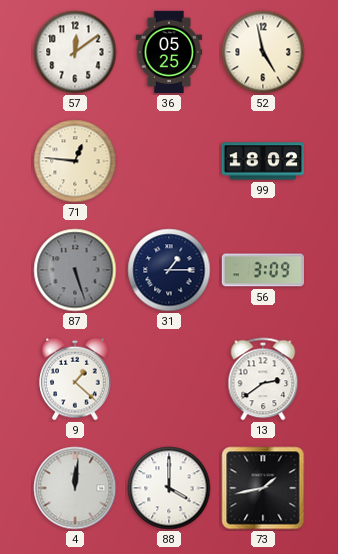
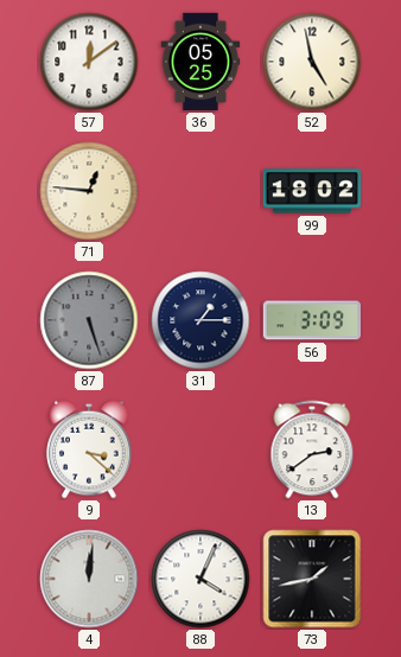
9: 1:22 -> 3:22
88: 4:00 -> 4:04
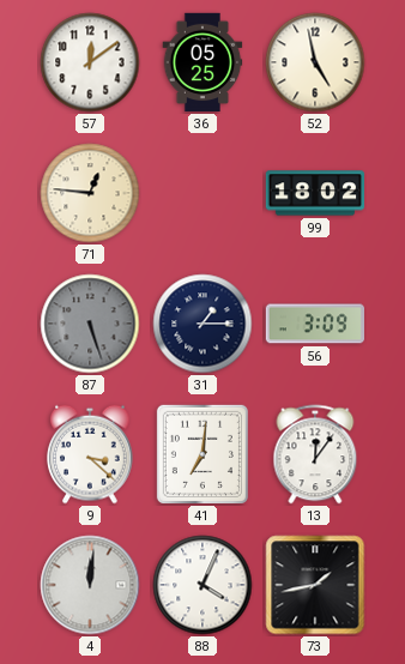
41: none -> 7:01
13: 2:39 -> 12:06
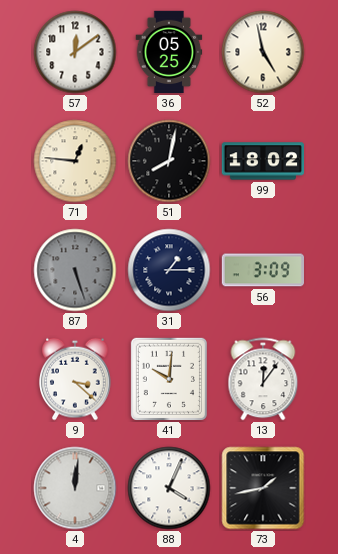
51: none -> 8:02
41: 7:01 -> 10:01
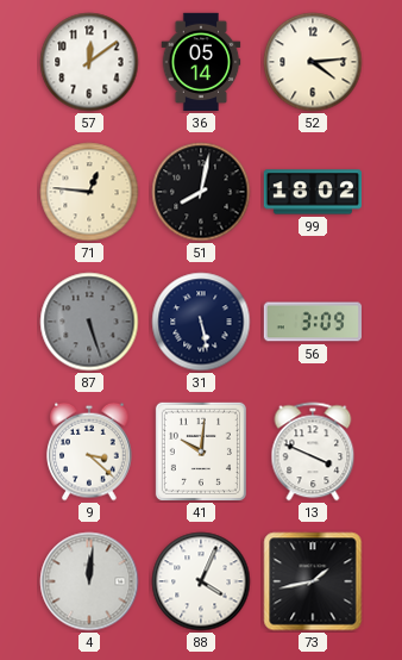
36: 05:25 -> 05:14
52: 4:58 -> 4:14
31: 1:15 -> 5:28
13: 12:06 -> 3:49
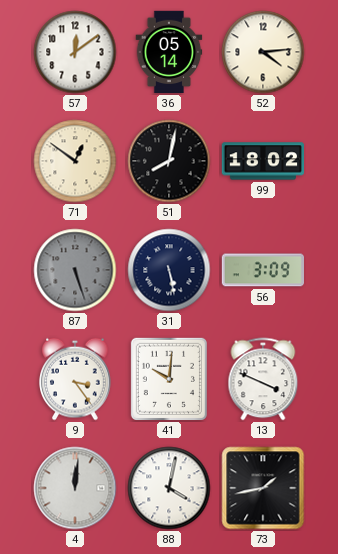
71: 12:46 -> 12:51
9: 3:22 -> 3:24
88: 4:04 -> 4:02
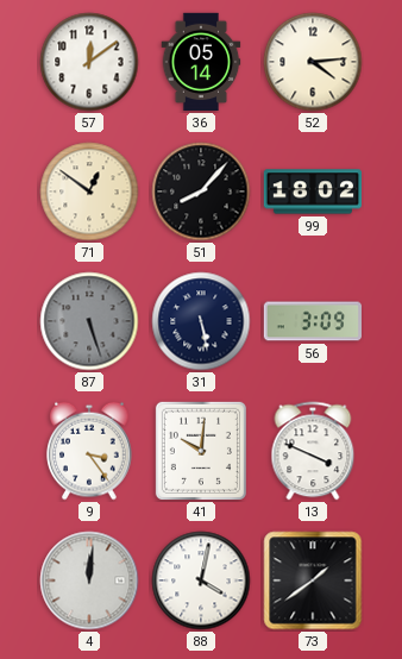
51: 8:02 -> 8:07
73: 1:43 -> 1:39
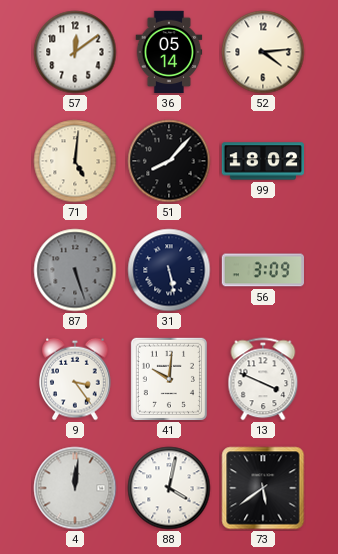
71: 12:51 -> 5:01
73: 1:39 -> 5:39
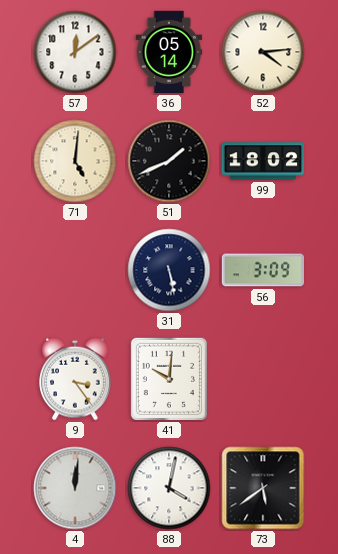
51: 8:07 -> 1:41
87: 5:27 -> none
13: 3:49 -> none
